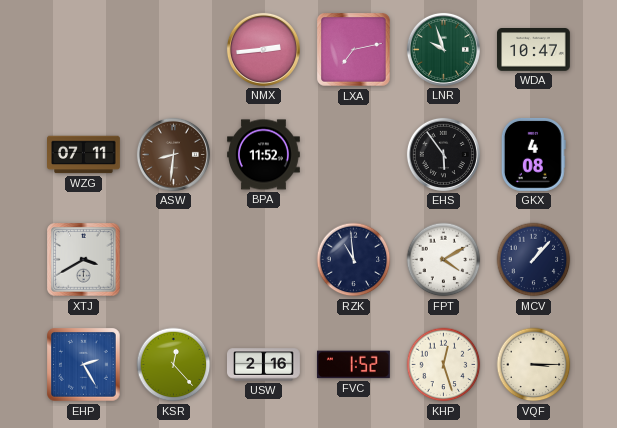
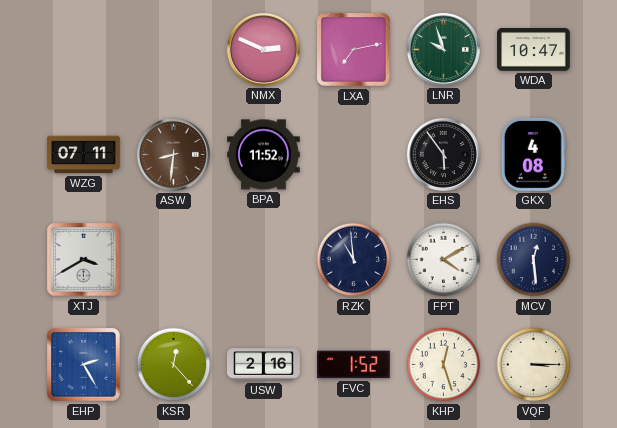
NMX: 2:44 -> 2:49
MCV: 1:07 -> 12:29
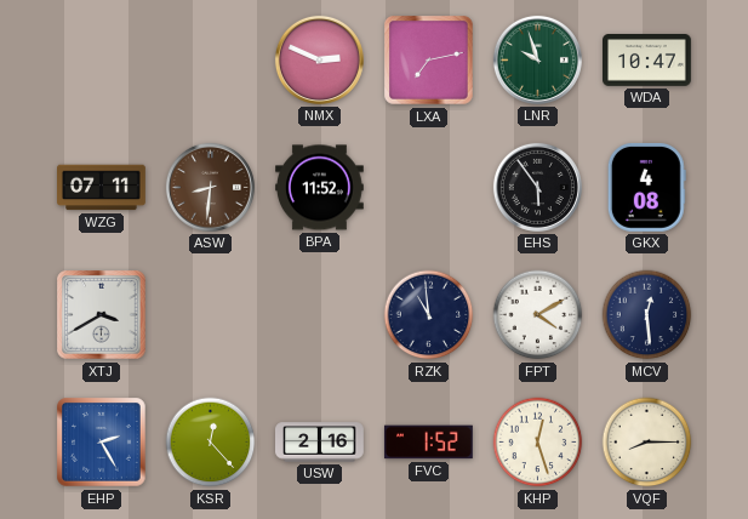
VQF: 3:15 -> 8:15
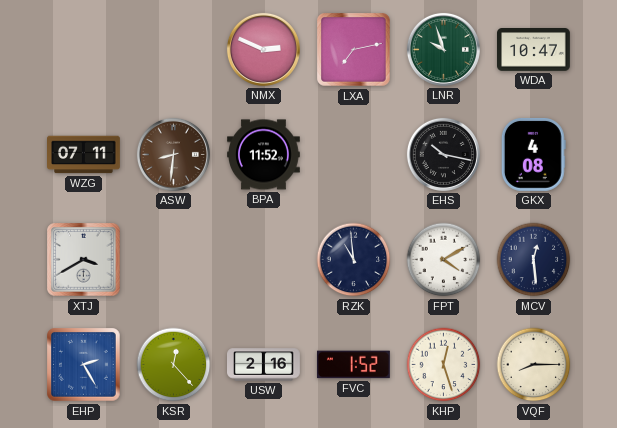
EHS: 5:54 -> 10:17
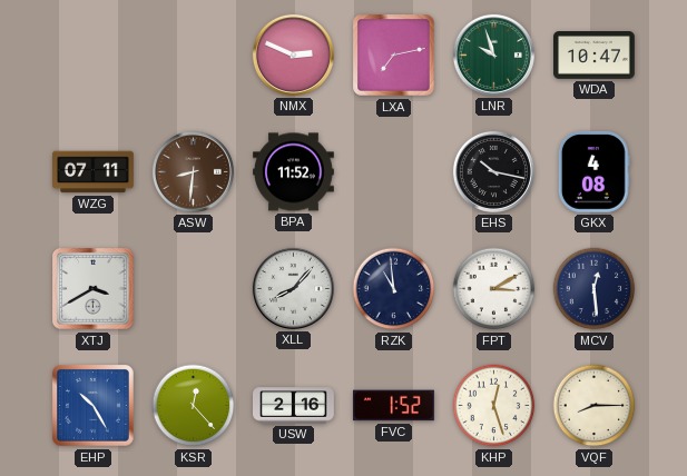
XLL: none -> 8:07
FPT: 4:10 -> 3:10
EHP: 2:25 -> 10:25
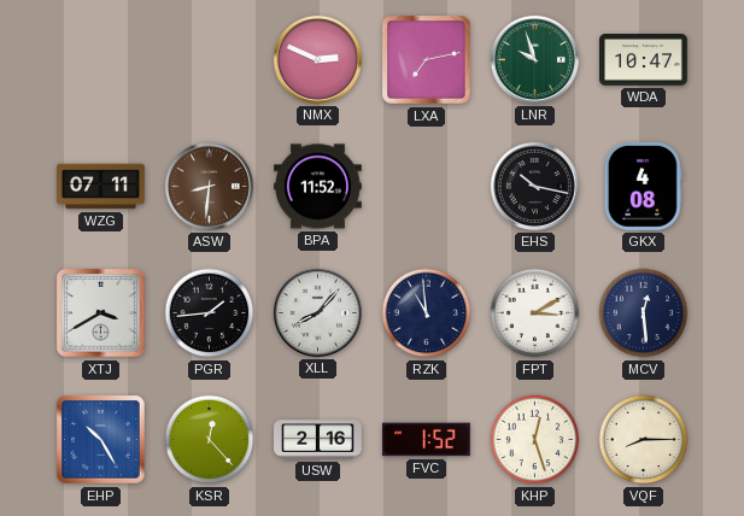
PGR: none -> 1:44
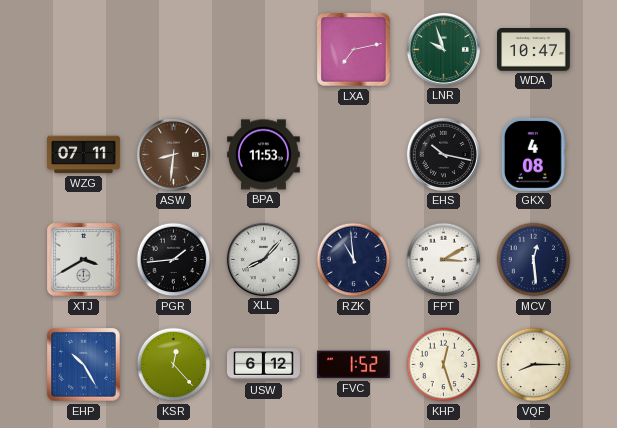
NMX: 2:49 -> none
BPA: 11:52 -> 11:53
USW: 2:16 -> 6:12
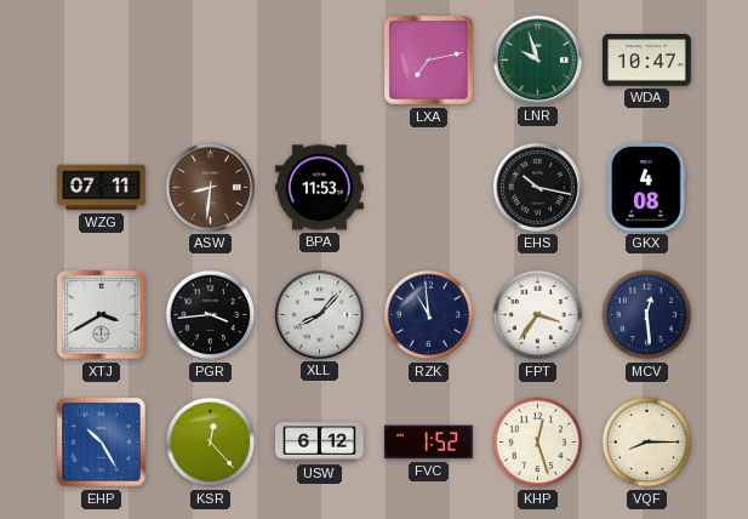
PGR: 1:44 -> 3:44
FPT: 3:10 -> 3:36
